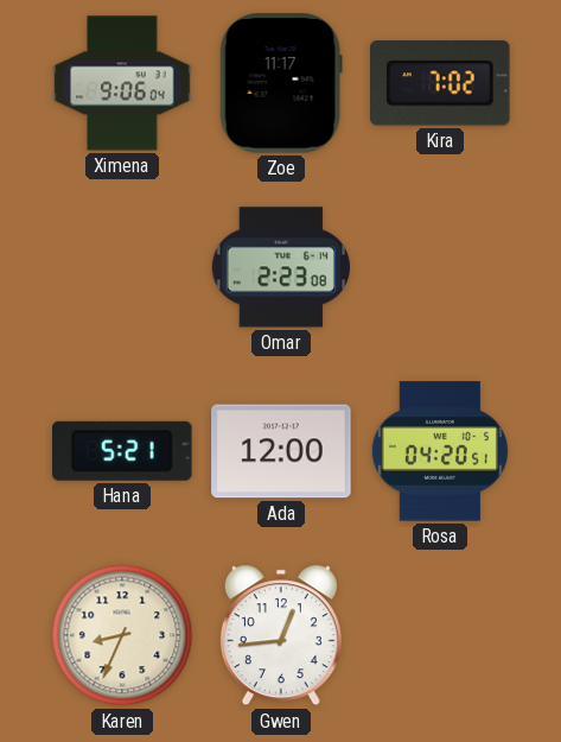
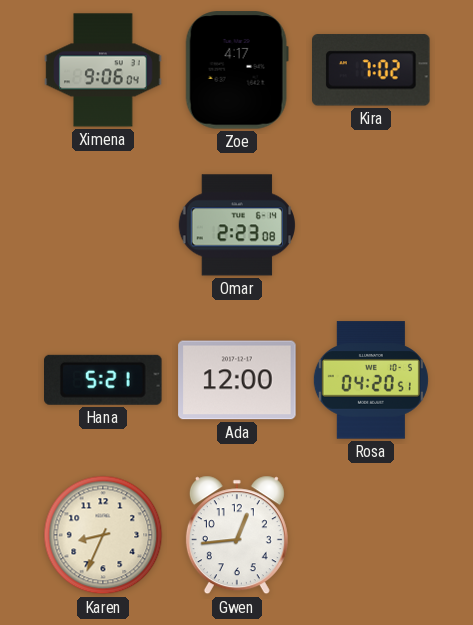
Zoe: 11:17 -> 4:17
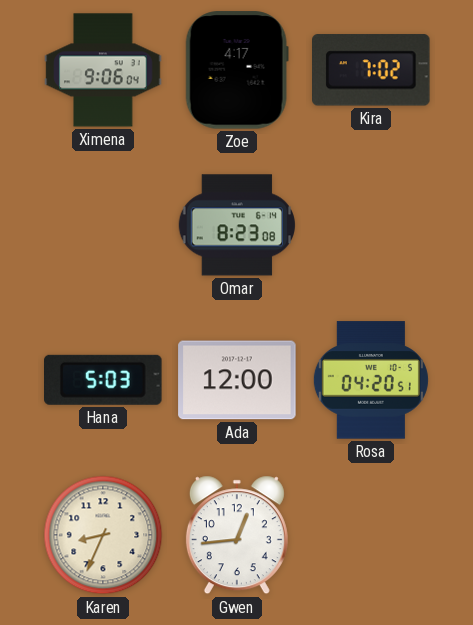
Omar: 2:23 -> 8:23
Hana: 5:21 -> 5:03
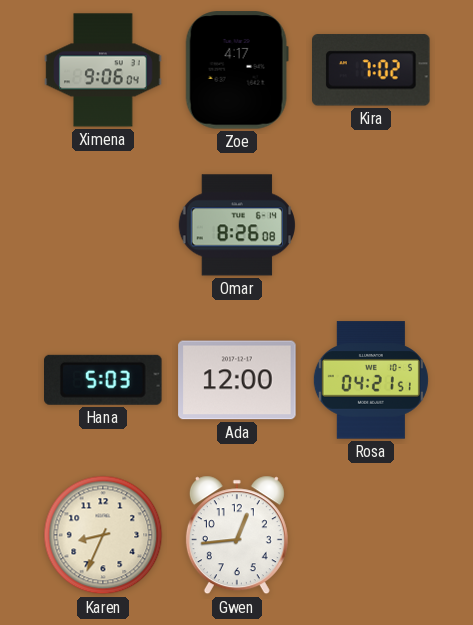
Omar: 8:23 -> 8:26
Rosa: 04:20 -> 04:21
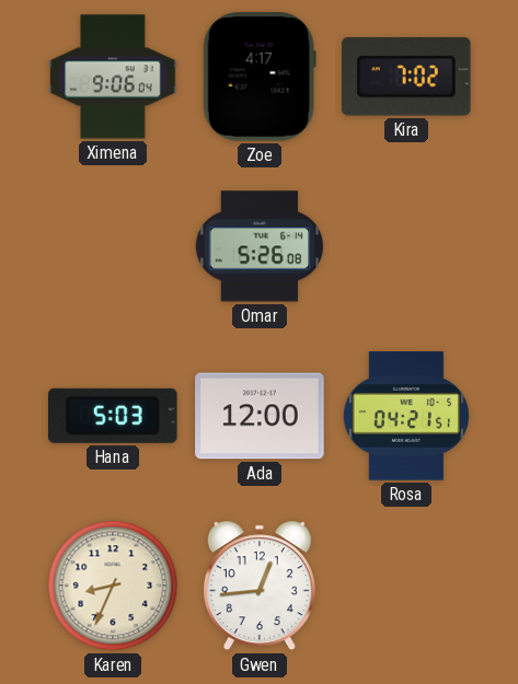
Omar: 8:26 -> 5:26
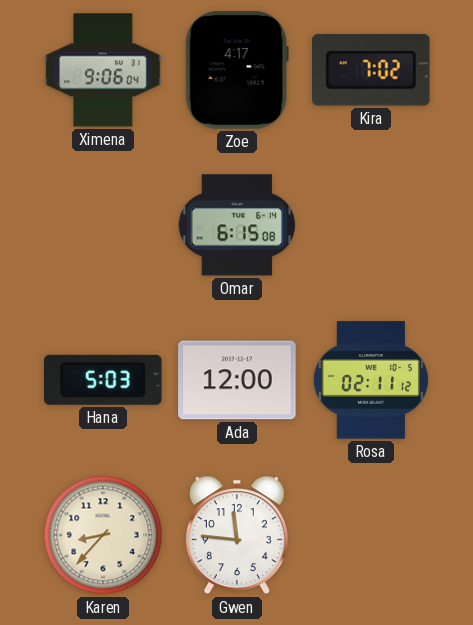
Omar: 5:26 -> 6:15
Rosa: 04:21 -> 02:11
Karen: 8:34 -> 8:37
Gwen: 12:44 -> 11:46
